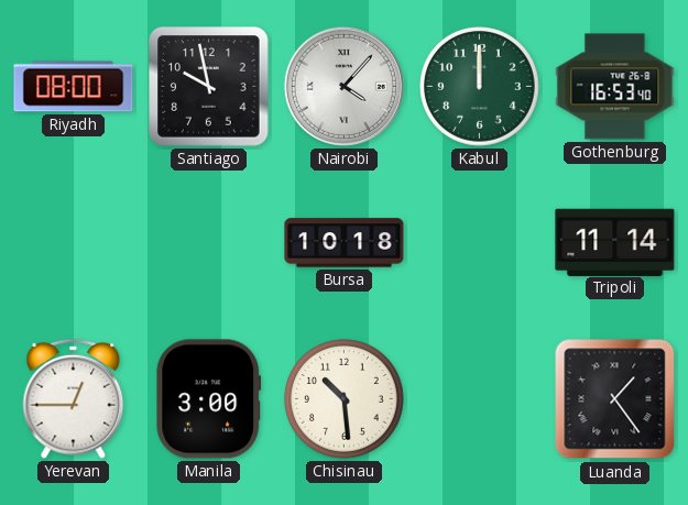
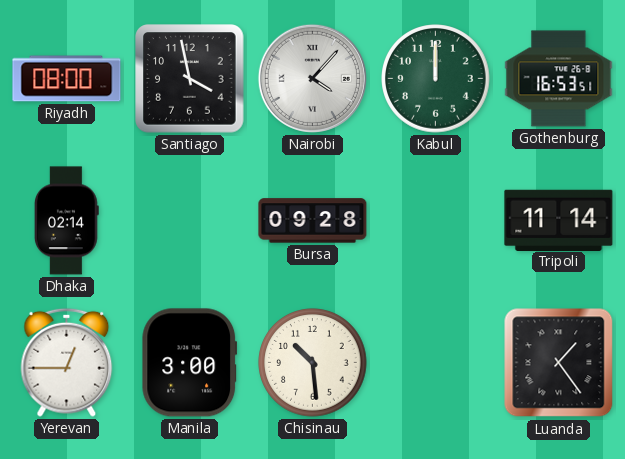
Santiago: 9:58 -> 3:58
Gothenburg: 16:53:40 -> 16:53:51
Dhaka: none -> 02:14
Bursa: 10:18 -> 09:28
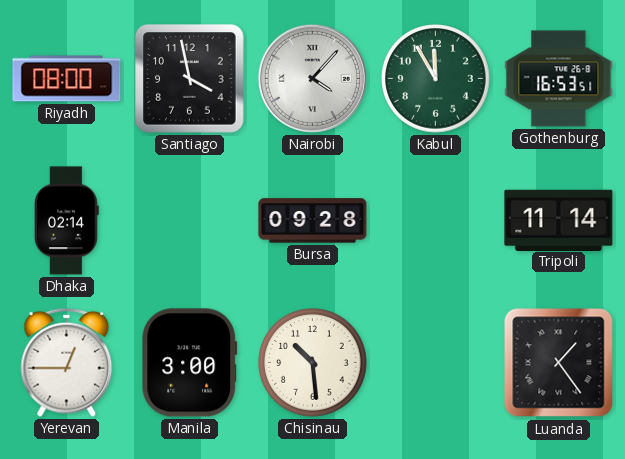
Kabul: 12:00 -> 11:55
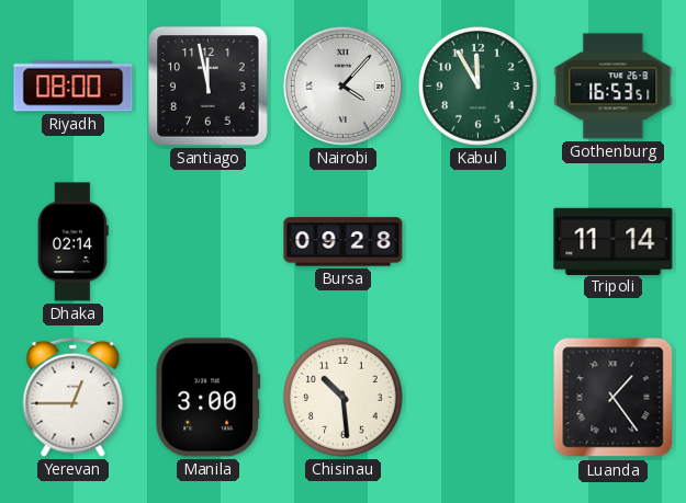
Santiago: 3:58 -> 11:58
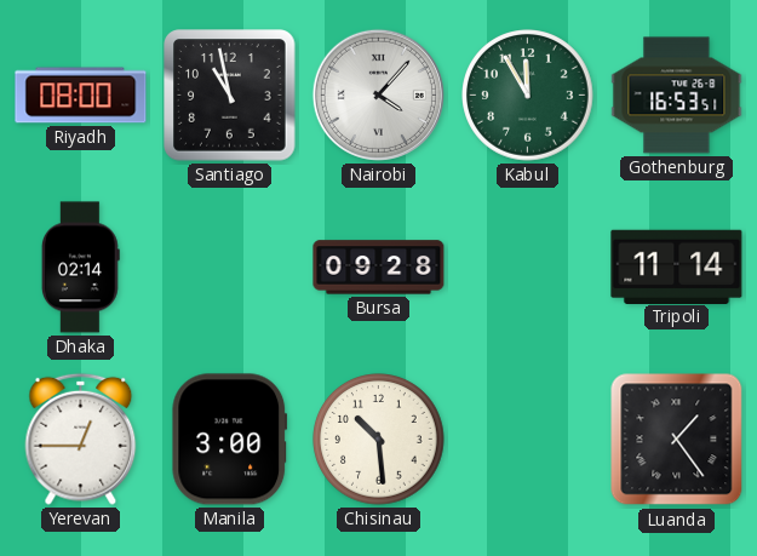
Santiago: 11:58 -> 10:58
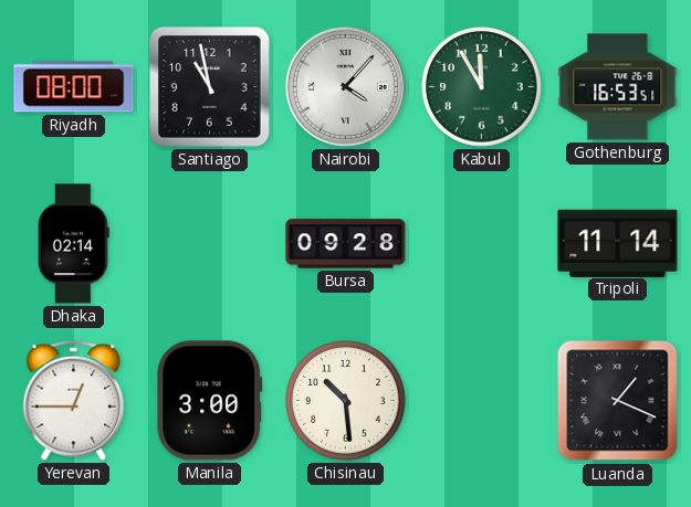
Luanda: 1:24 -> 1:19
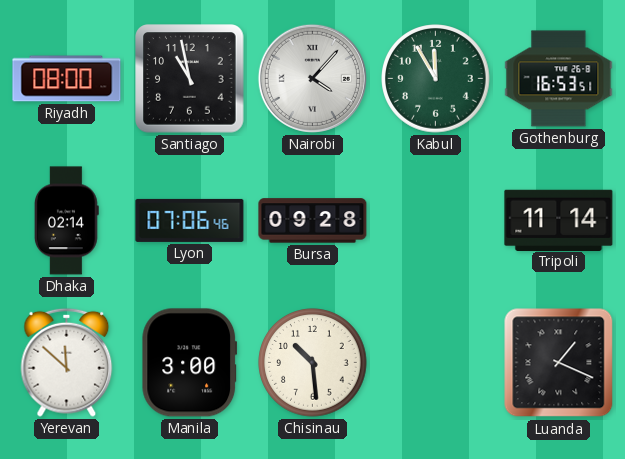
Lyon: none -> 07:06
Yerevan: 12:45 -> 11:52
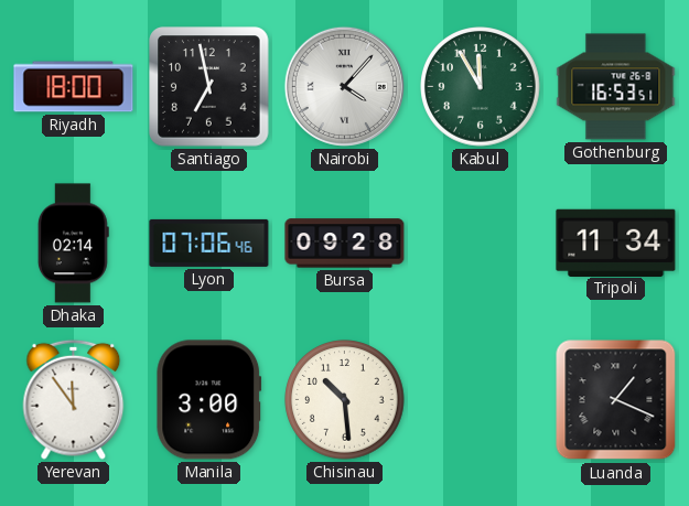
Riyadh: 08:00 -> 18:00
Santiago: 10:58 -> 6:58
Tripoli: 11:14 -> 11:34
Yerevan: 11:52 -> 11:54
